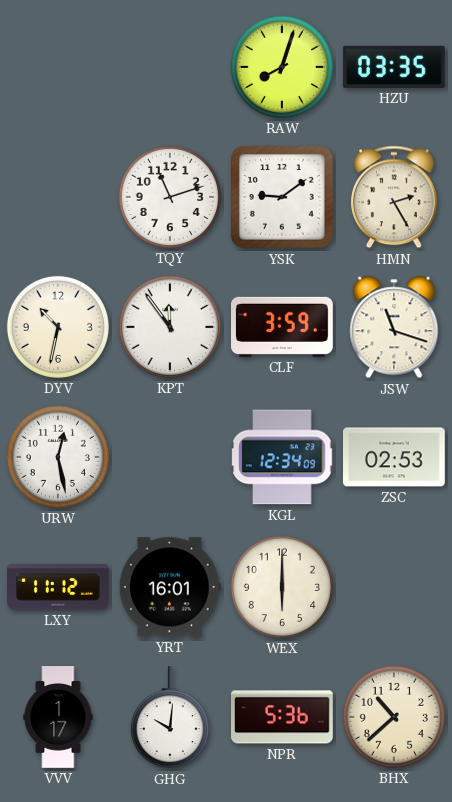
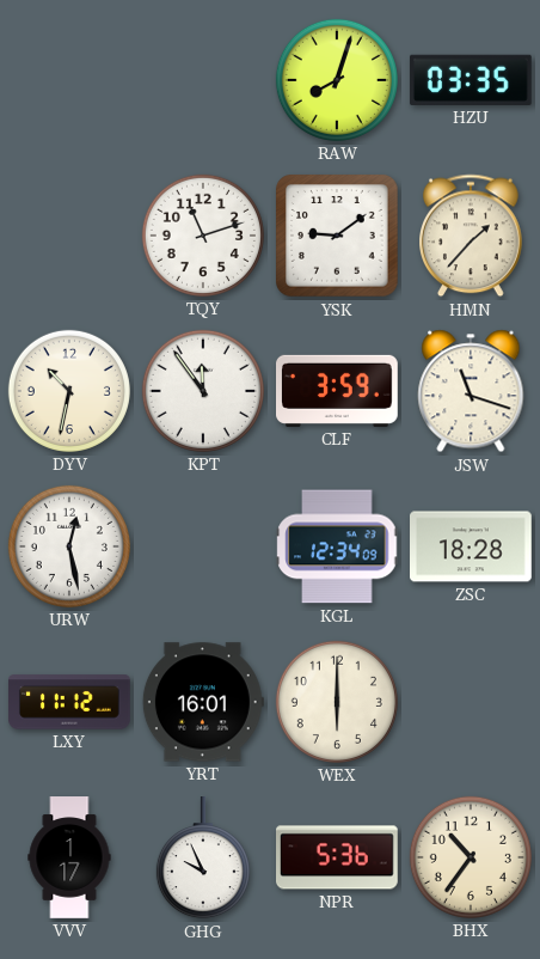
HMN: 2:25 -> 1:37
ZSC: 02:53 -> 18:28
GHG: 10:01 -> 9:56
BHX: 10:38 -> 10:36
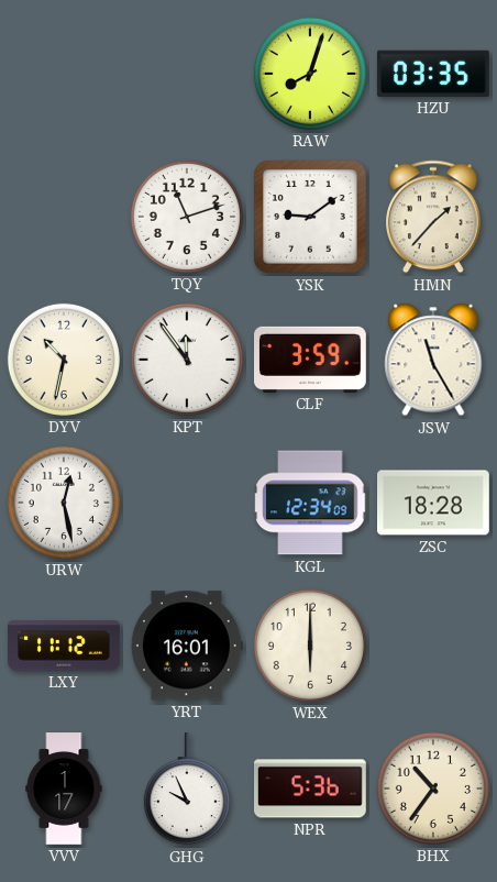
JSW: 11:18 -> 11:25
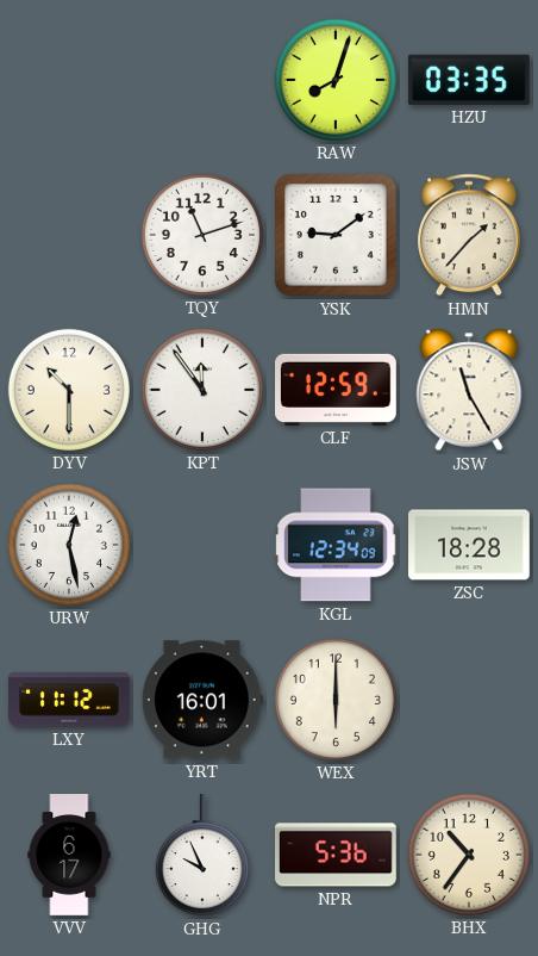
DYV: 10:32 -> 10:30
CLF: 3:59 -> 12:59
VVV: 1:17 -> 6:17
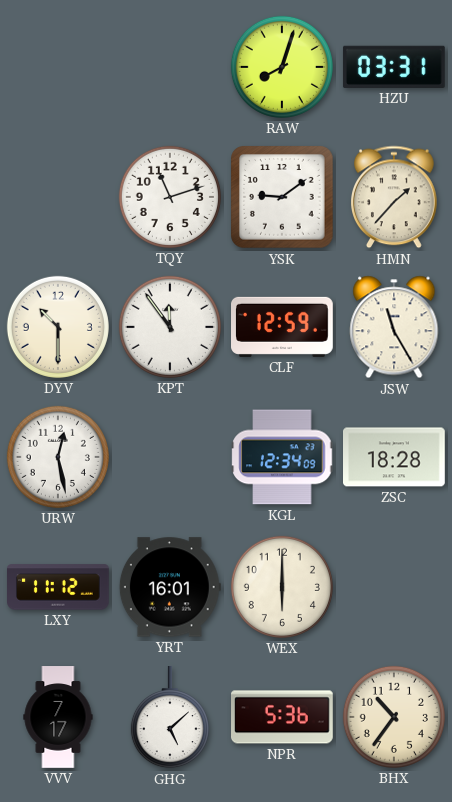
HZU: 03:35 -> 03:31
VVV: 6:17 -> 7:17
GHG: 9:56 -> 5:08
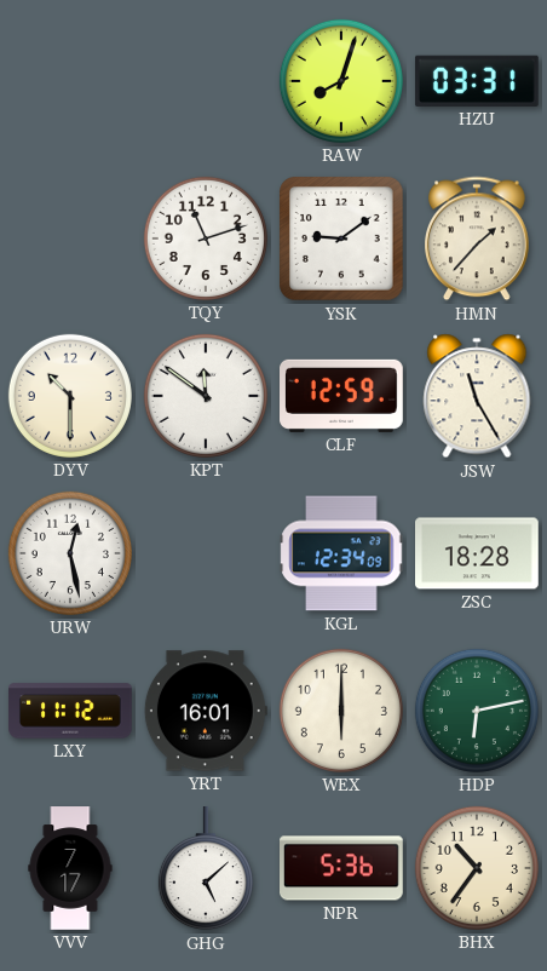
KPT: 11:54 -> 11:51
HDP: none -> 6:13
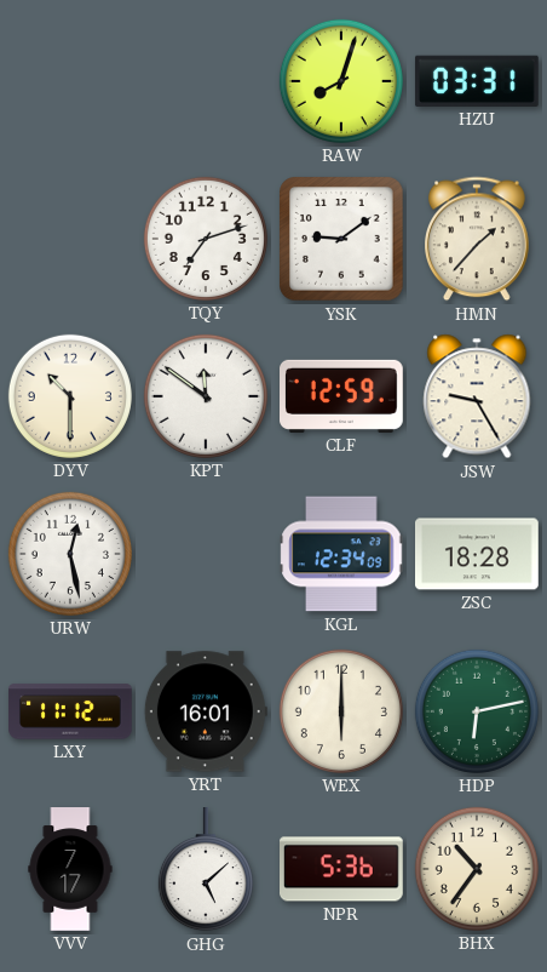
TQY: 11:12 -> 7:12
JSW: 11:25 -> 9:25
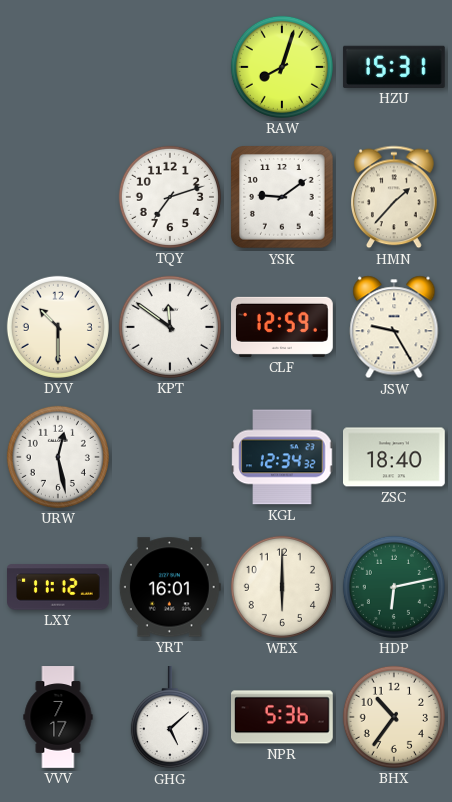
HZU: 03:31 -> 15:31
KGL: 12:34:09 -> 12:34:32
ZSC: 18:28 -> 18:40
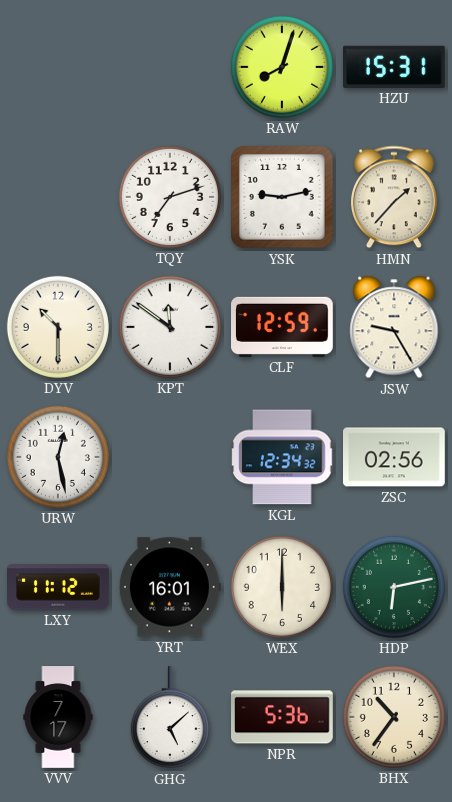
YSK: 9:09 -> 9:13
ZSC: 18:40 -> 02:56
